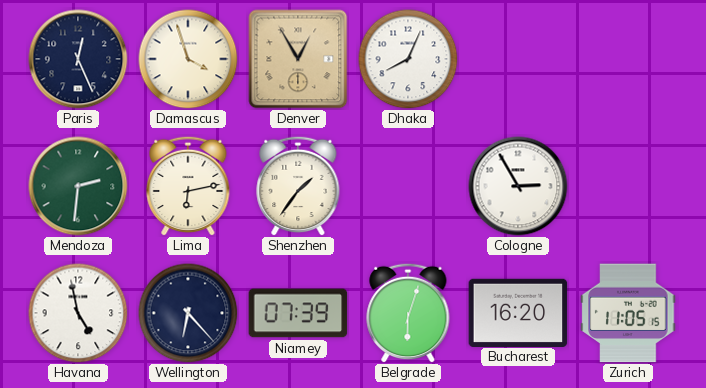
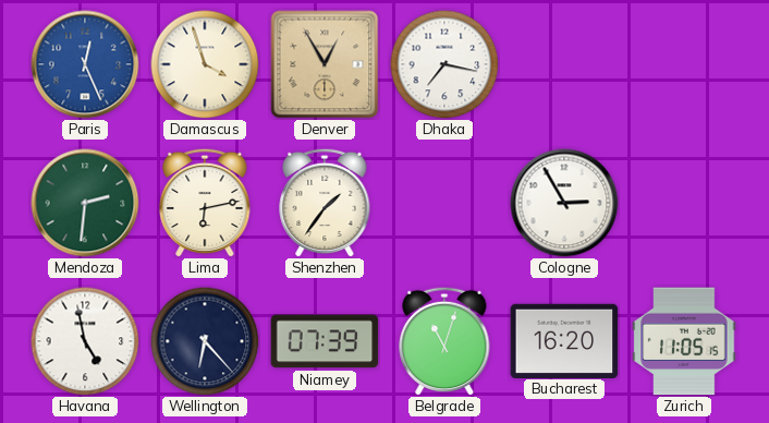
Paris dial: navy -> blue
Dhaka: 8:04 -> 7:17
Belgrade: 6:03 -> 11:03
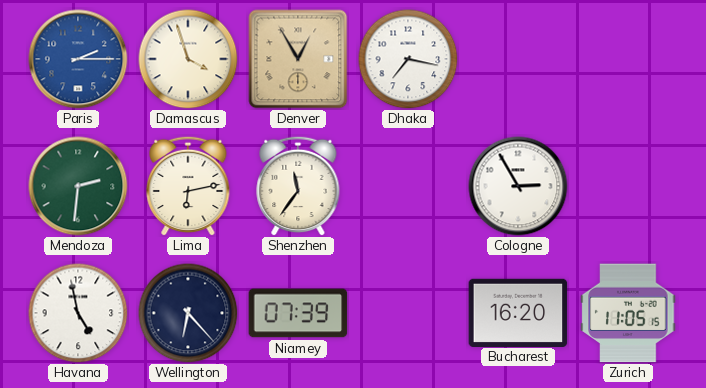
Paris: 12:26 -> 2:15
Shenzhen: 1:36 -> 11:36
Belgrade: 11:03 -> none
